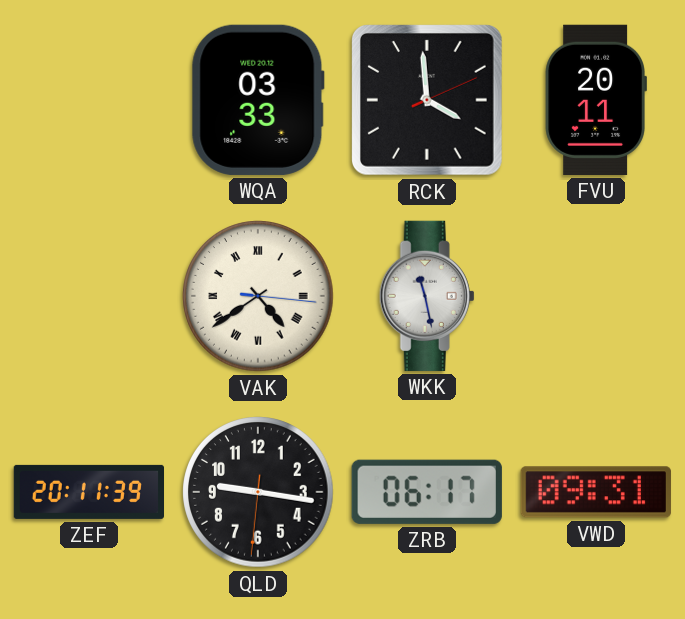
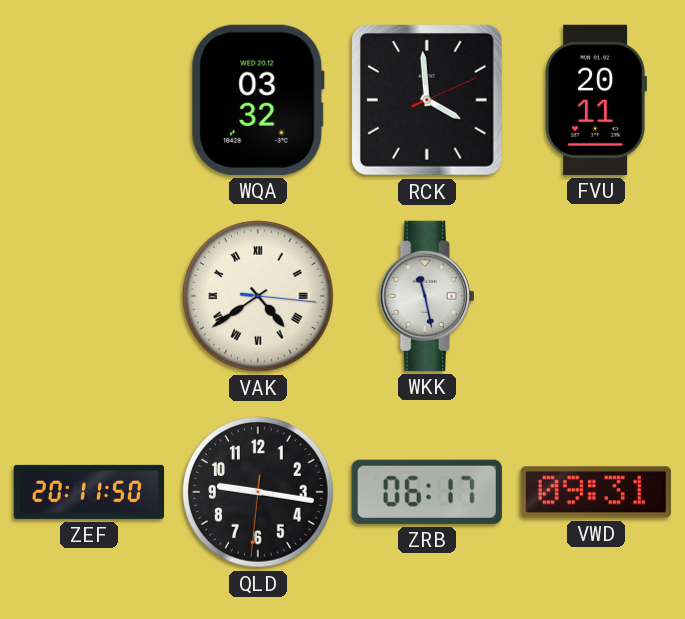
WQA: 03:33 -> 03:32
ZEF: 20:11:39 -> 20:11:50
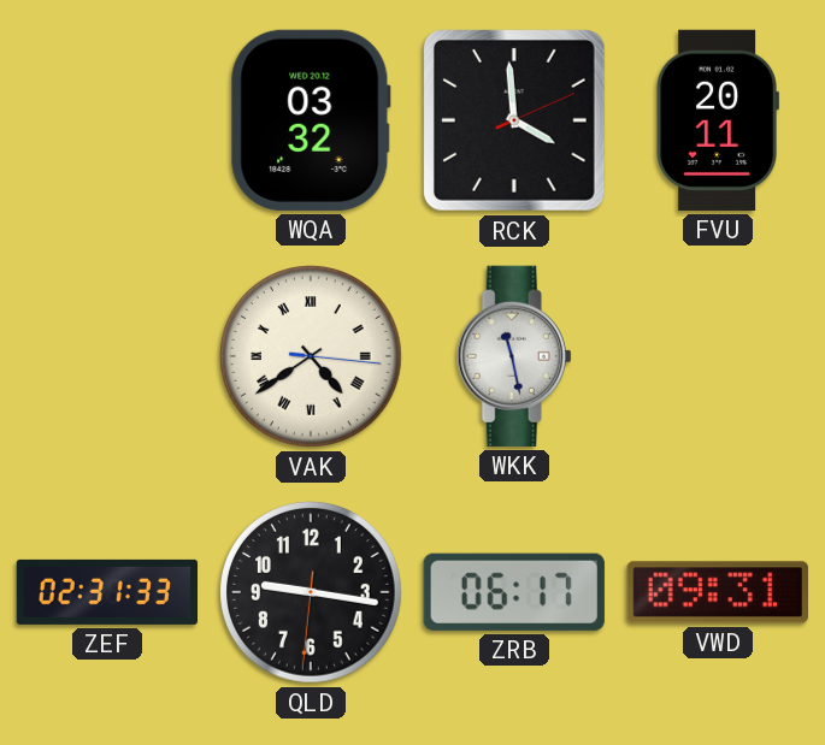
ZEF: 20:11 -> 02:31
